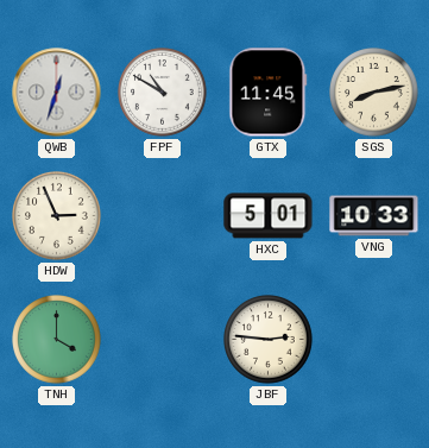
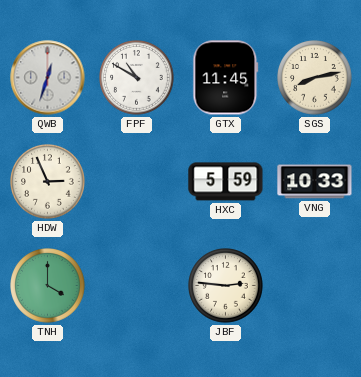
HXC: 5:01 -> 5:59
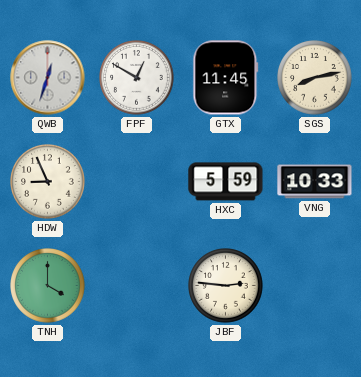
FPF: 10:50 -> 12:50
HDW: 2:56 -> 8:56
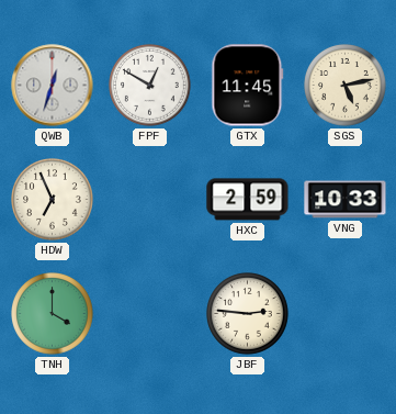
SGS: 8:13 -> 5:13
HDW: 8:56 -> 6:56
HXC: 5:59 -> 2:59
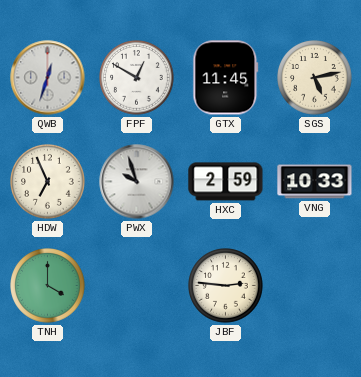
PWX: none -> 9:57
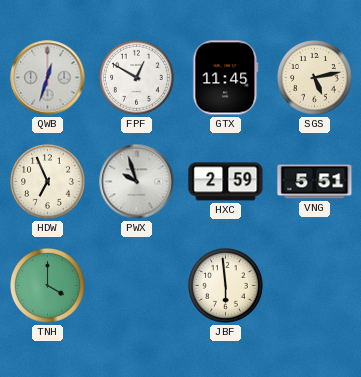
VNG: 10:33 -> 5:51
JBF: 2:46 -> 5:59
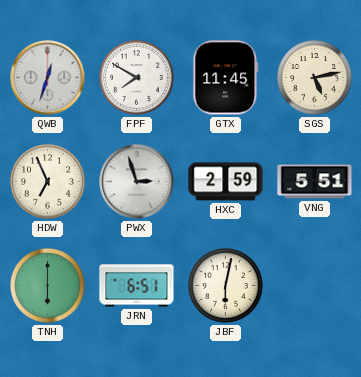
FPF: 12:50 -> 7:50
PWX: 9:57 -> 2:57
TNH: 4:00 -> 6:00
JRN: none -> 6:51
JBF: 5:59 -> 6:02
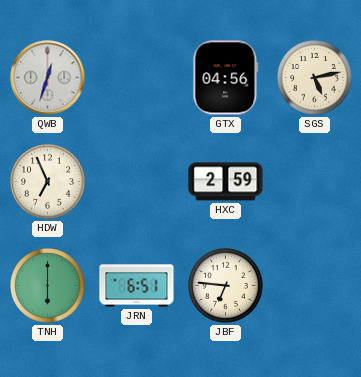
FPF: 7:50 -> none
GTX: 11:45 -> 04:56
PWX: 2:57 -> none
VNG: 5:51 -> none
JBF: 6:02 -> 6:46
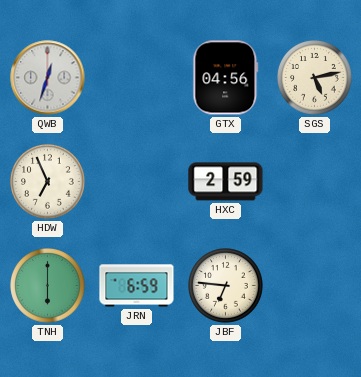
JRN: 6:51 -> 6:59
